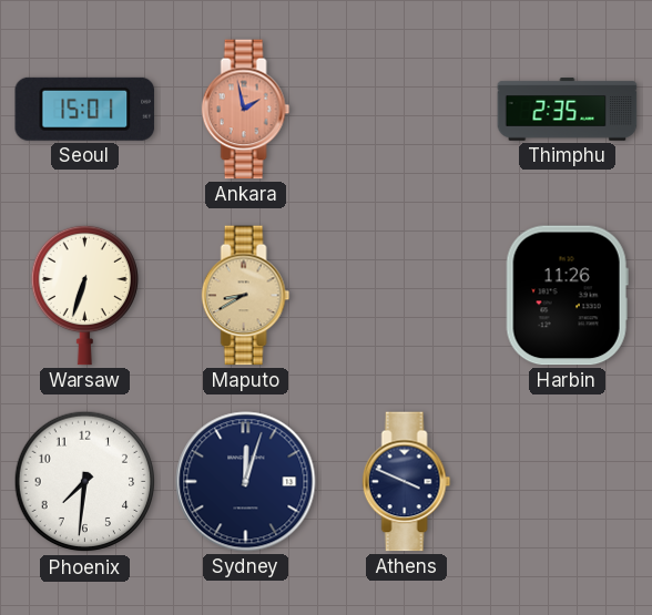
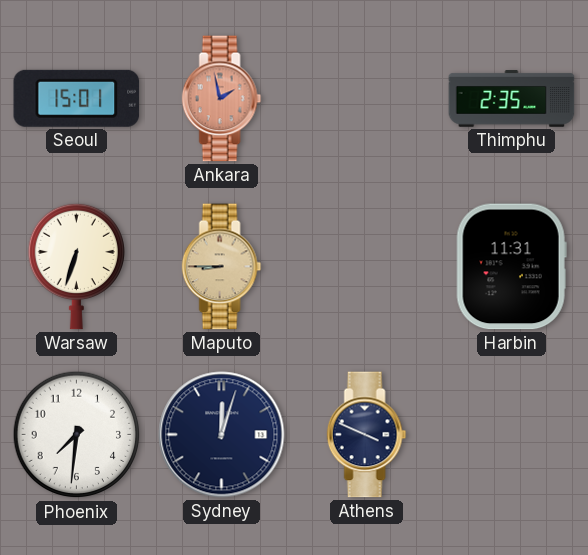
Maputo: 8:40 -> 8:45
Harbin: 11:26 -> 11:31
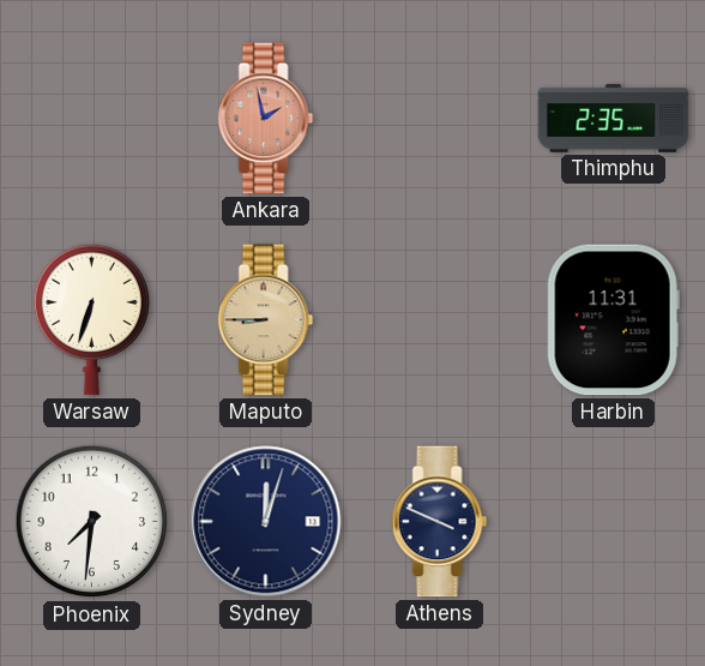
Seoul: 15:01 -> none
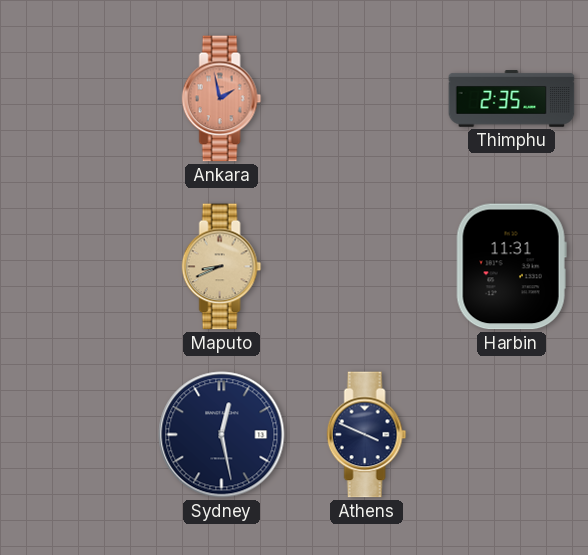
Warsaw: 6:33 -> none
Maputo: 8:45 -> 8:41
Phoenix: 7:31 -> none
Sydney: 12:03 -> 12:28
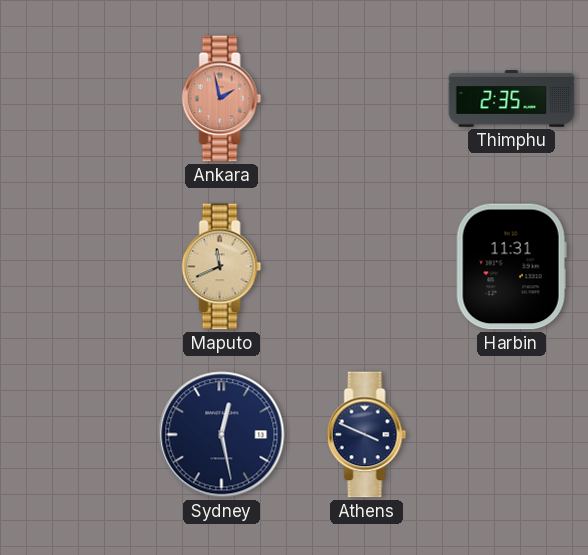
Maputo: 8:41 -> 11:41
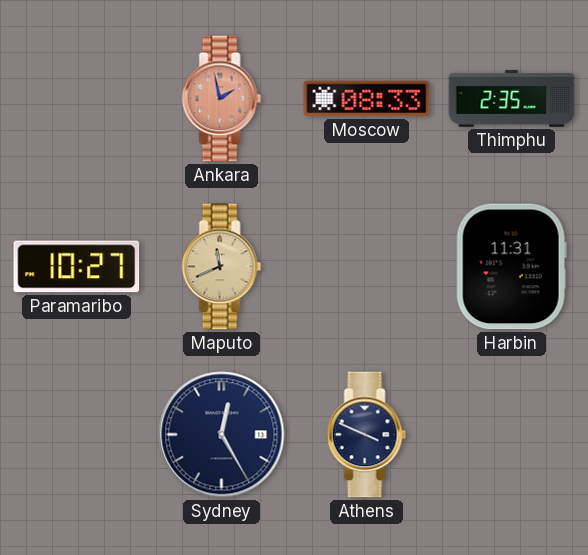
Moscow: none -> 08:33
Paramaribo: none -> 10:27
Sydney: 12:28 -> 12:25
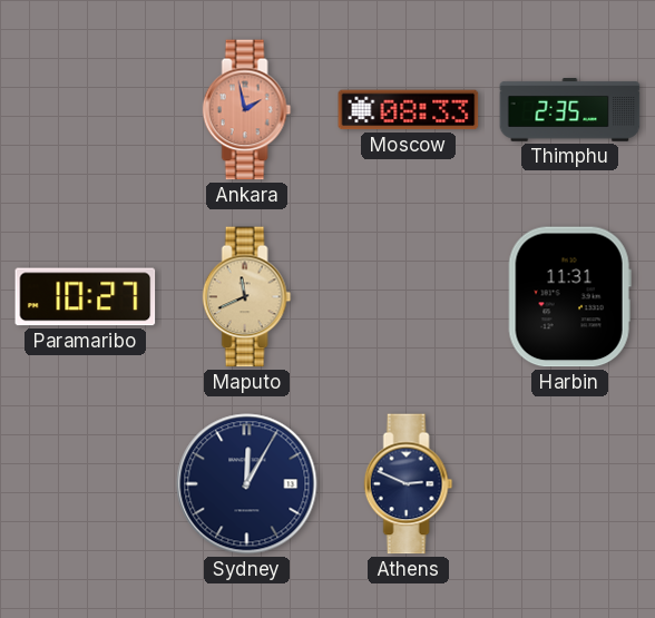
Sydney: 12:25 -> 12:05
Athens: 3:49 -> 2:49
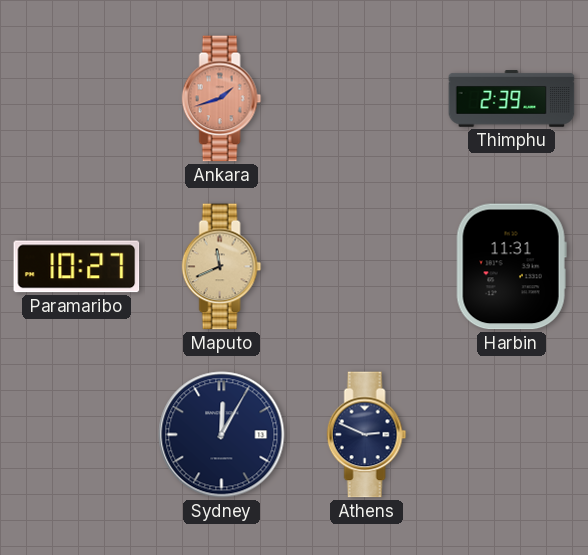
Ankara: 1:58 -> 1:42
Moscow: 08:33 -> none
Thimphu: 2:35 -> 2:39
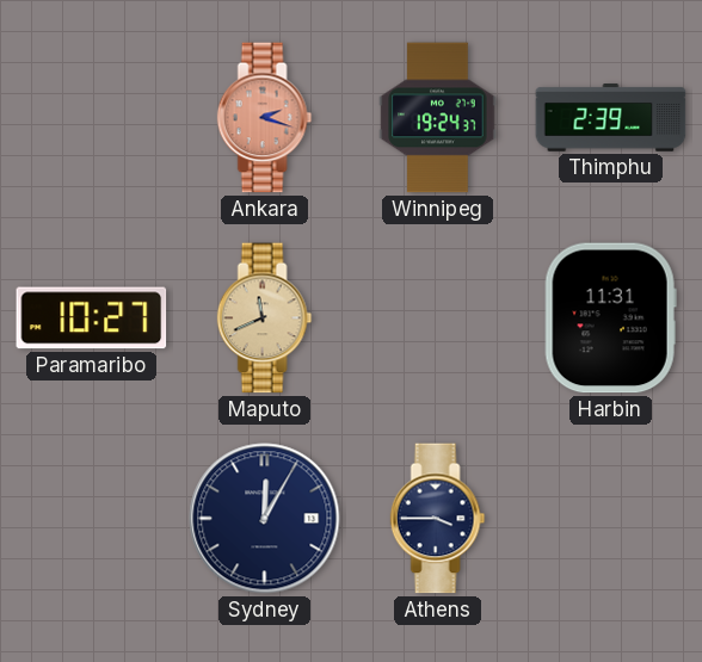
Ankara: 1:42 -> 2:18
Winnipeg: none -> 19:24
Athens: 2:49 -> 3:45
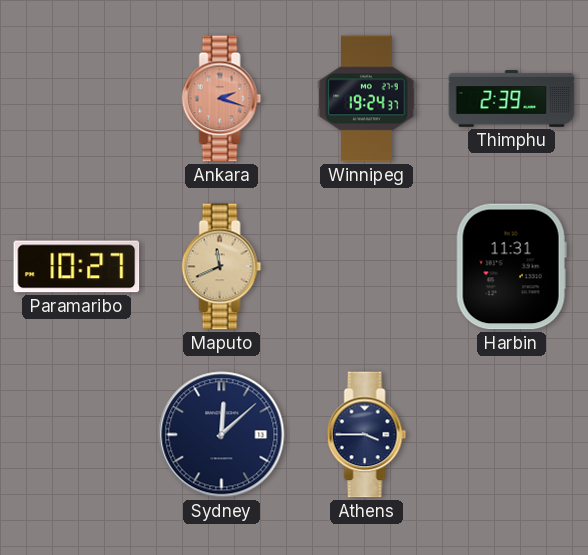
Sydney: 12:05 -> 12:08
